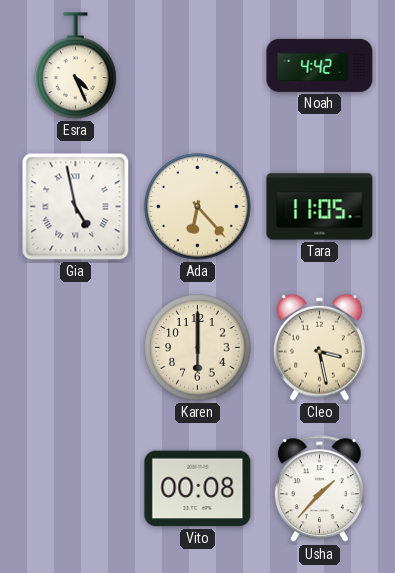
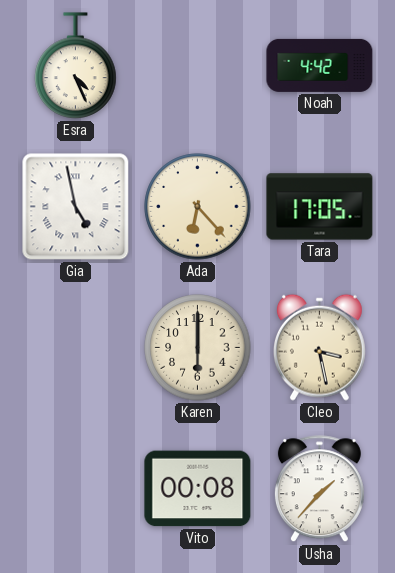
Tara: 11:05 -> 17:05
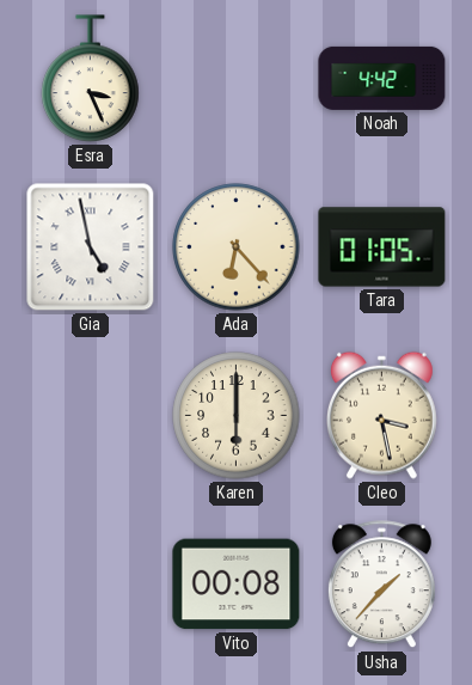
Esra: 4:26 -> 3:26
Tara: 17:05 -> 01:05
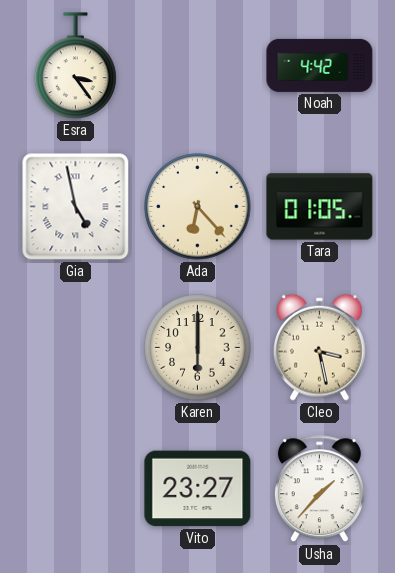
Esra: 3:26 -> 3:24
Vito: 00:08 -> 23:27
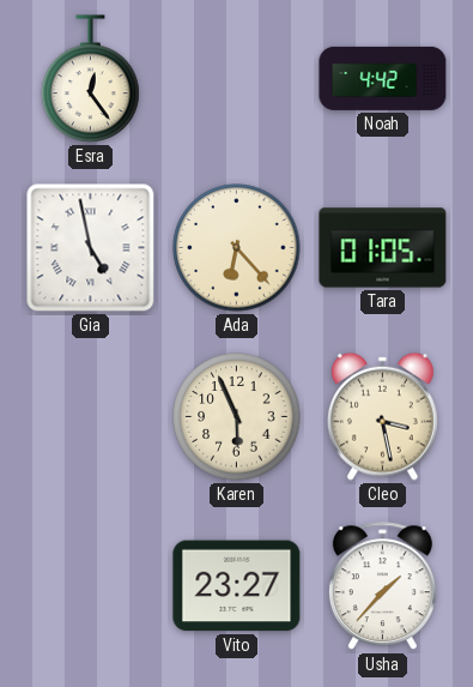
Esra: 3:24 -> 12:24
Karen: 6:00 -> 5:56
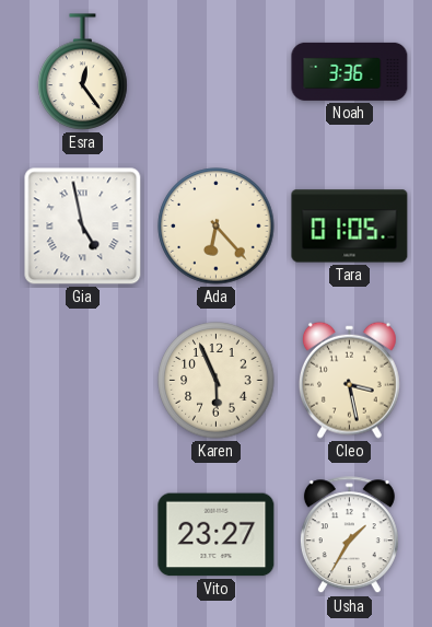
Noah: 4:42 -> 3:36
Usha: 1:37 -> 1:35
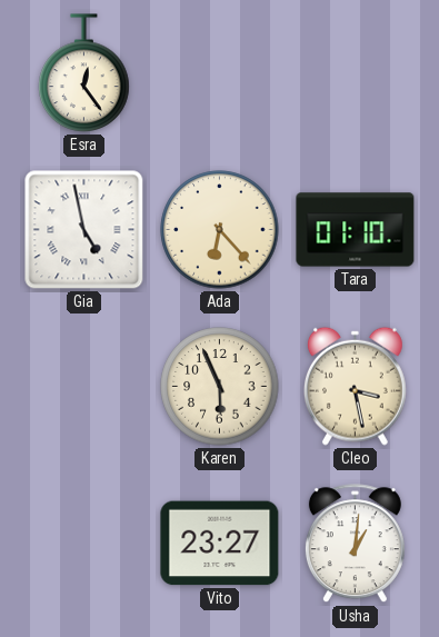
Noah: 3:36 -> none
Tara: 01:05 -> 01:10
Usha: 1:35 -> 1:01
